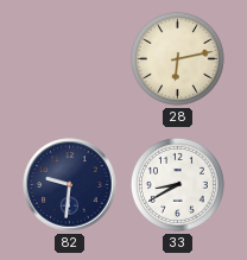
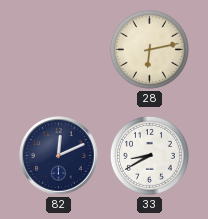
82: 9:31 -> 12:11
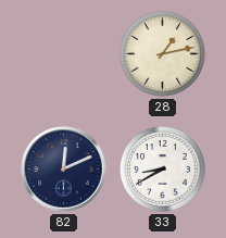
28: 6:13 -> 1:13
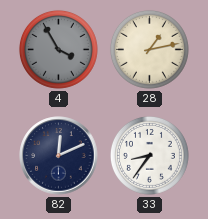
4: none -> 3:55
33: 8:40 -> 8:36
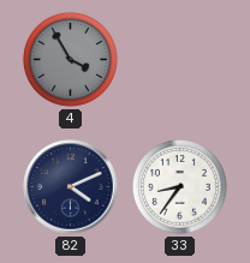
28: 1:13 -> none
82: 12:11 -> 4:11
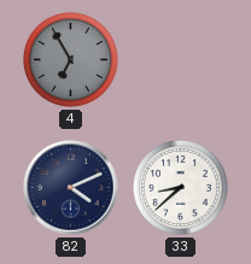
4: 3:55 -> 6:55
33: 8:36 -> 8:38
